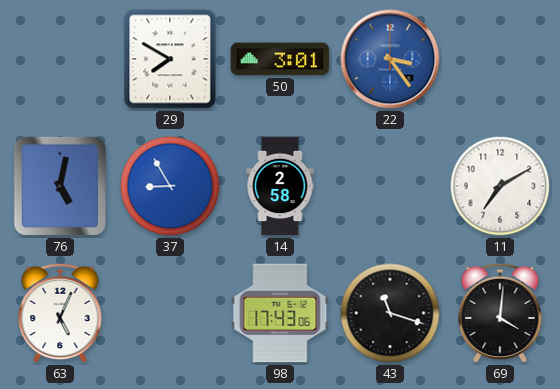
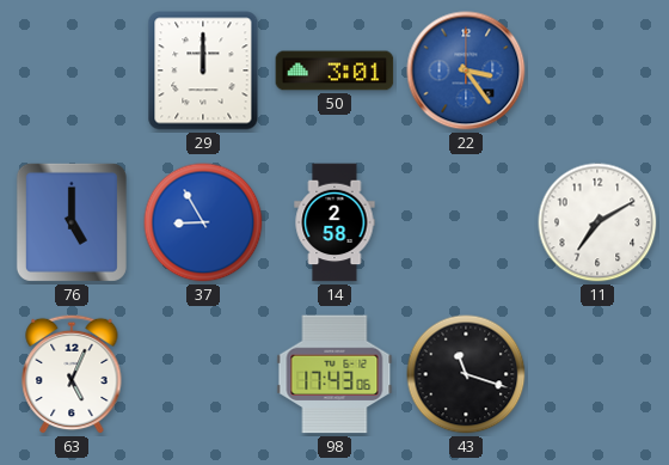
29: 7:50 -> 12:00
76: 5:02 -> 5:00
69: 4:01 -> none
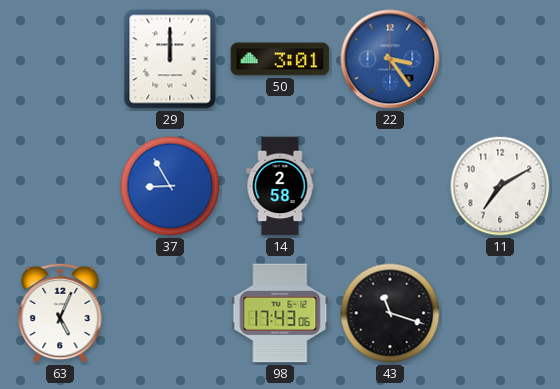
76: 5:00 -> none
